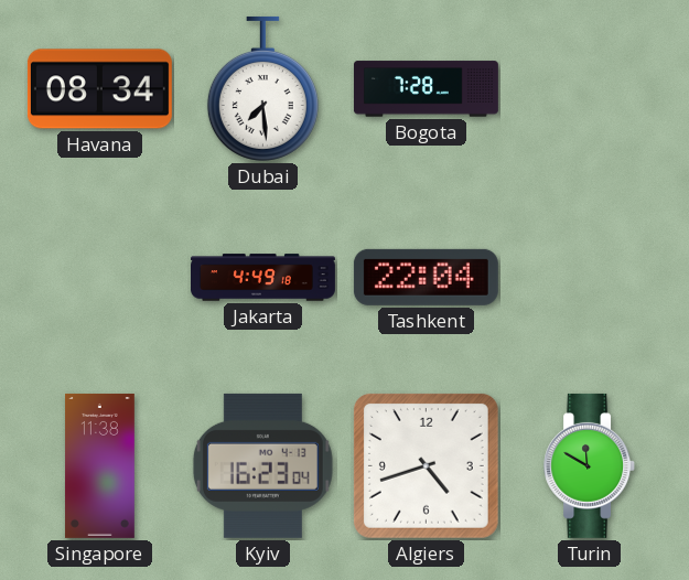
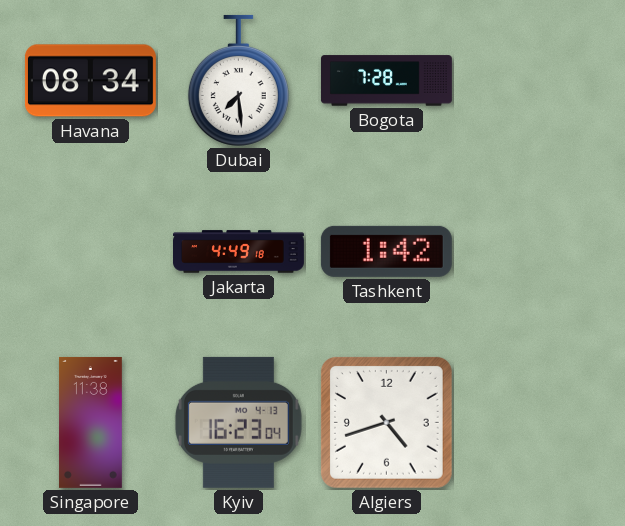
Tashkent: 22:04 -> 1:42
Turin: 11:50 -> none
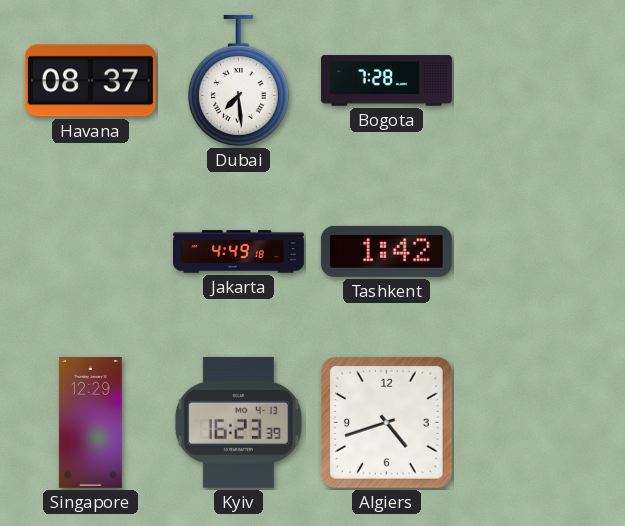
Havana: 08:34 -> 08:37
Singapore: 11:38 -> 12:29
Kyiv: 16:23:04 -> 16:23:39
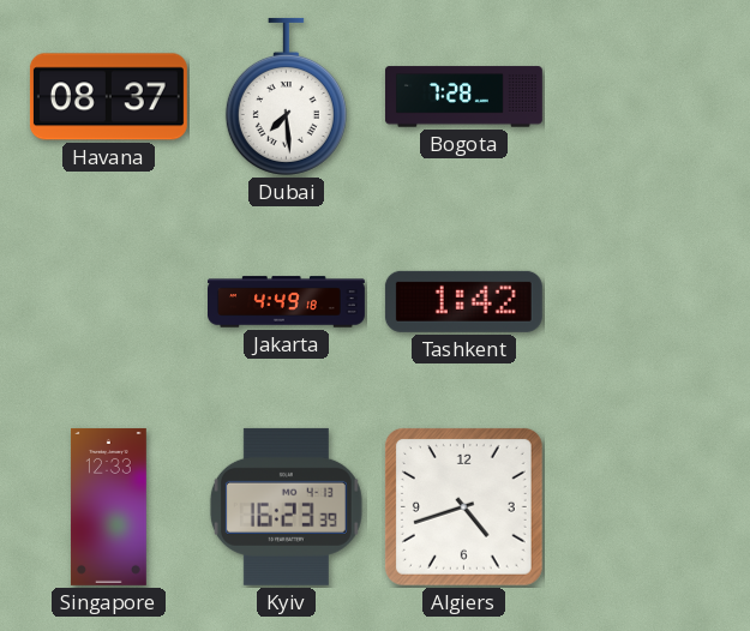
Singapore: 12:29 -> 12:33
